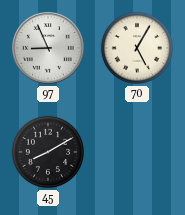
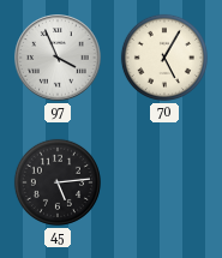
97: 8:56 -> 3:56
45: 8:10 -> 5:14
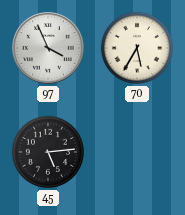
70: 5:05 -> 5:35
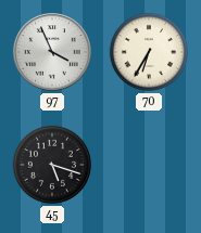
70: 5:35 -> 6:35
45: 5:14 -> 5:18
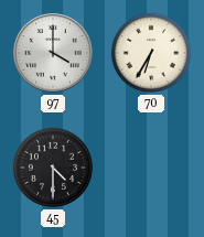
97: 3:56 -> 4:00
45: 5:18 -> 4:30
